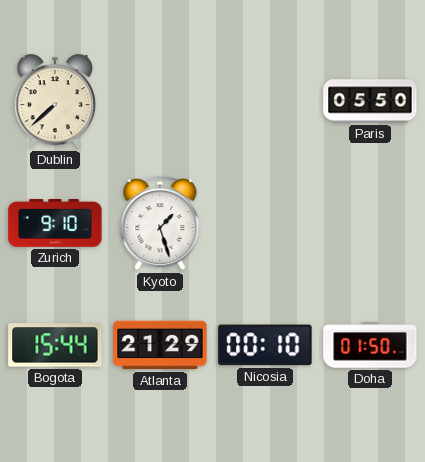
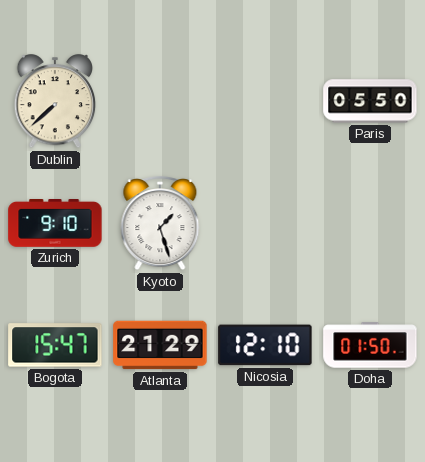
Bogota: 15:44 -> 15:47
Nicosia: 00:10 -> 12:10
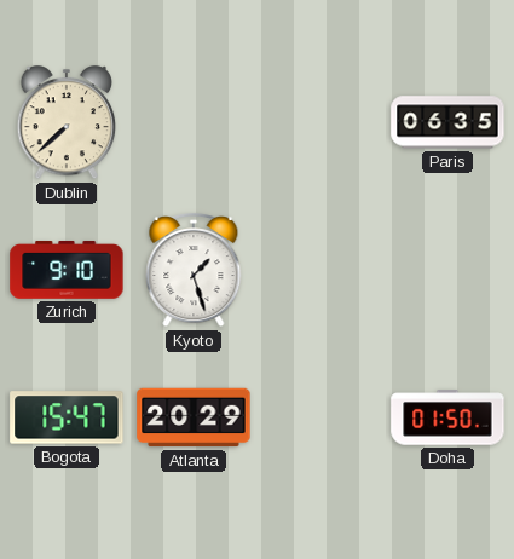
Paris: 05:50 -> 06:35
Atlanta: 21:29 -> 20:29
Nicosia: 12:10 -> none
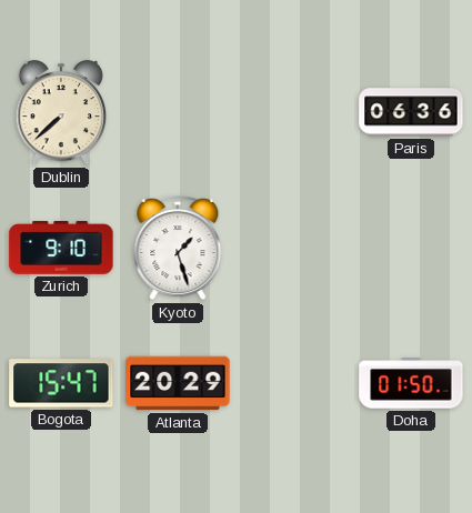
Paris: 06:35 -> 06:36
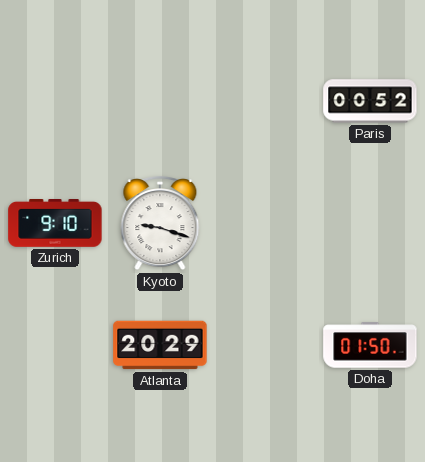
Dublin: 7:38 -> none
Paris: 06:36 -> 00:52
Kyoto: 1:27 -> 9:18
Bogota: 15:47 -> none
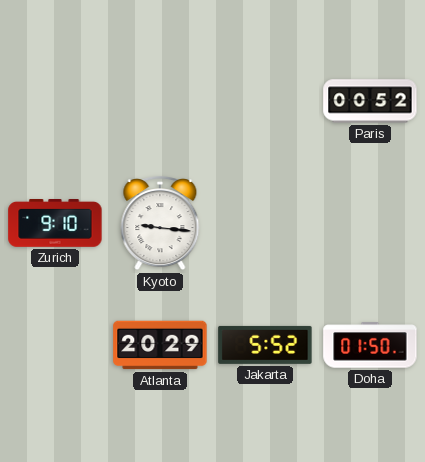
Kyoto: 9:18 -> 9:16
Jakarta: none -> 5:52
